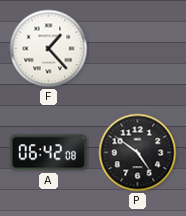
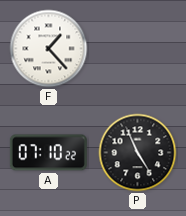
A: 06:42 -> 07:10
P: 4:51 -> 4:56
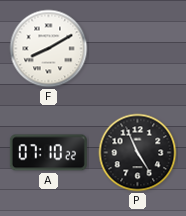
F: 1:23 -> 8:10
